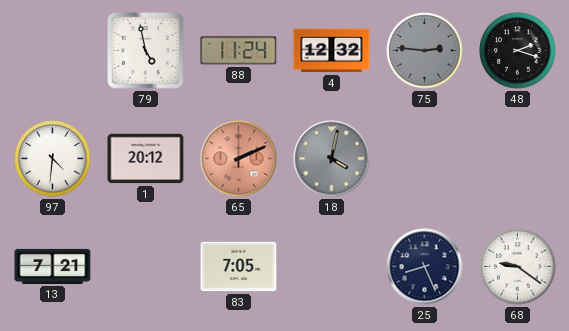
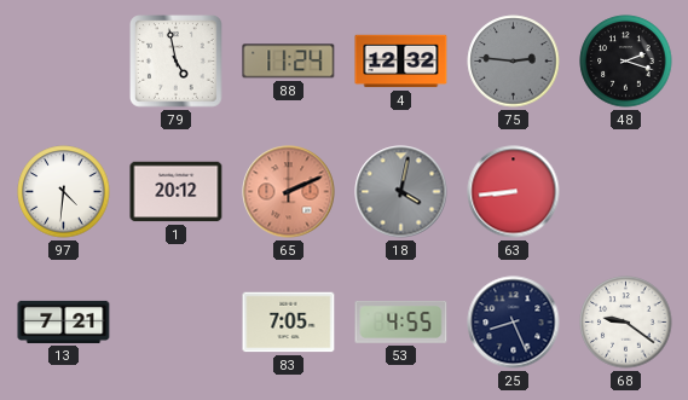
63: none -> 8:44
53: none -> 4:55
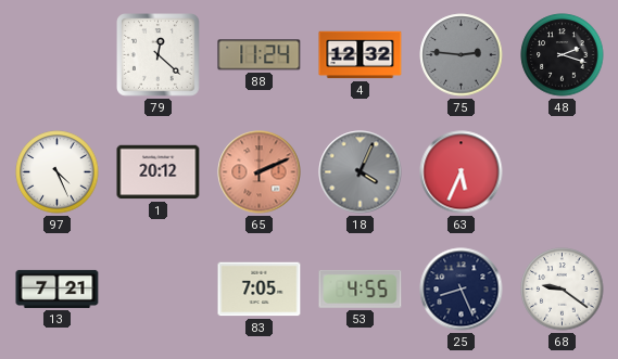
79: 4:58 -> 12:22
97: 4:31 -> 4:26
18: 4:02 -> 4:04
63: 8:44 -> 5:34
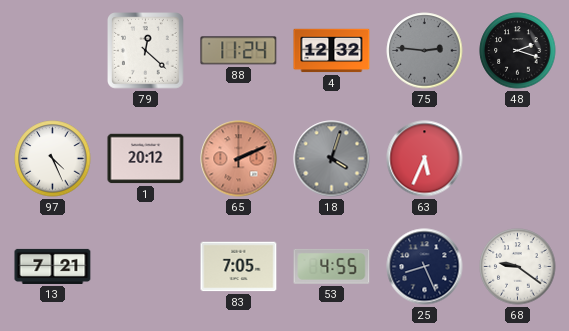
18: 4:04 -> 4:03
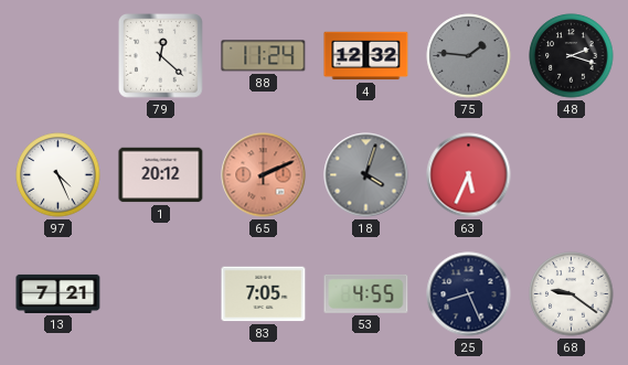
75: 2:46 -> 1:46
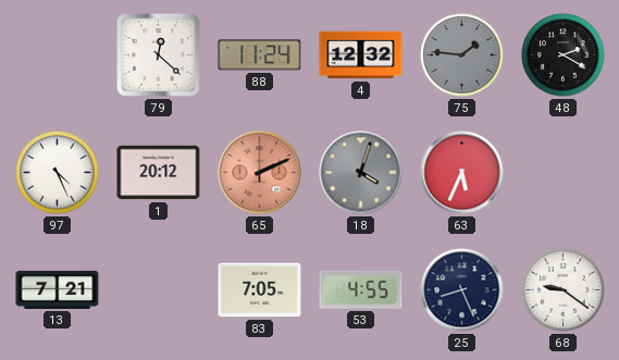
48: 2:18 -> 2:20
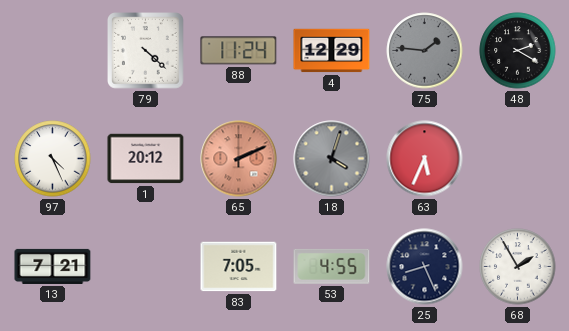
79: 12:22 -> 4:22
4: 12:32 -> 12:29
68: 9:21 -> 1:55
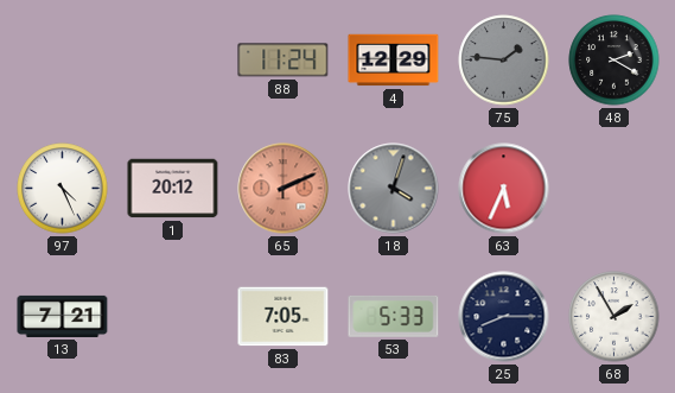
79: 4:22 -> none
53: 4:55 -> 5:33
25: 8:26 -> 8:15
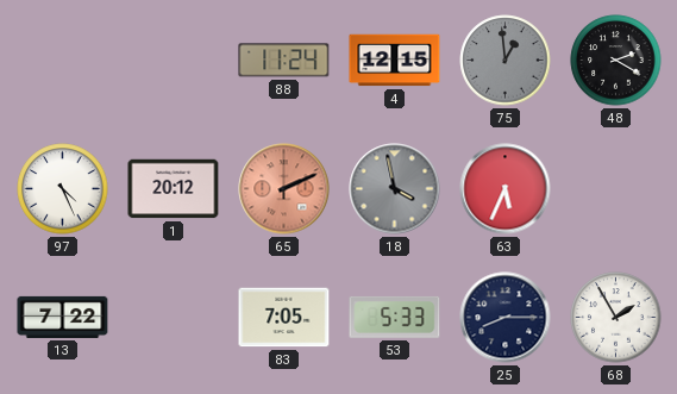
4: 12:29 -> 12:15
75: 1:46 -> 12:59
18: 4:03 -> 3:58
13: 7:21 -> 7:22
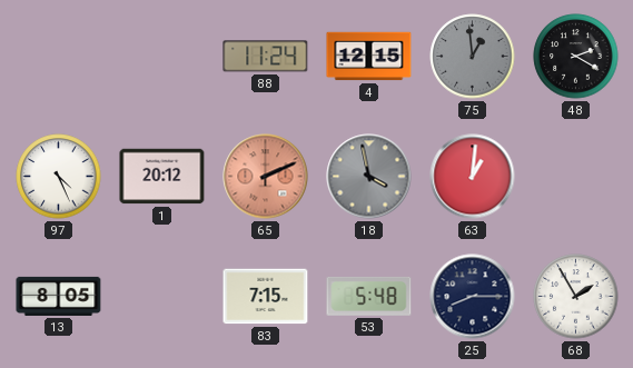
63: 5:34 -> 1:01
13: 7:22 -> 8:05
83: 7:05 -> 7:15
53: 5:33 -> 5:48
